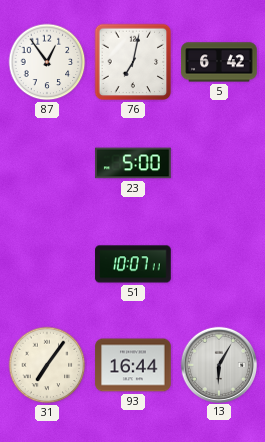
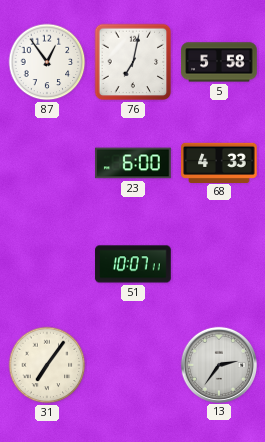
5: 6:42 -> 5:58
23: 5:00 -> 6:00
68: none -> 4:33
93: 16:44 -> none
13: 6:05 -> 2:36
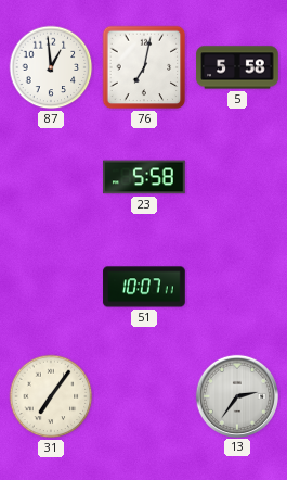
87: 12:54 -> 12:59
23: 6:00 -> 5:58
68: 4:33 -> none
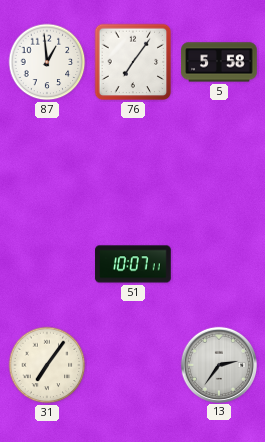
76: 7:02 -> 7:06
23: 5:58 -> none
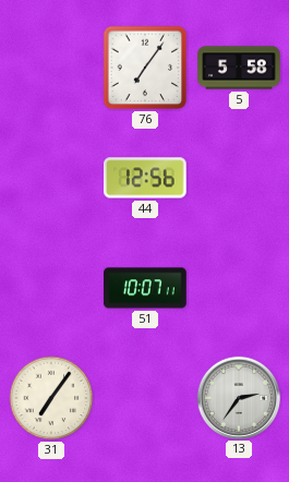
87: 12:59 -> none
44: none -> 12:56
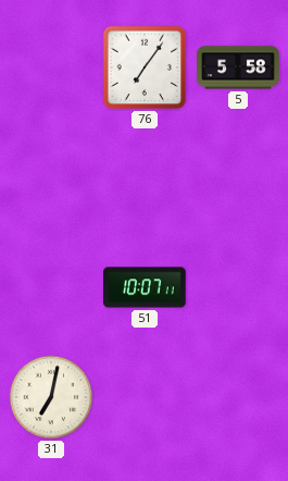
44: 12:56 -> none
31: 7:06 -> 7:02
13: 2:36 -> none
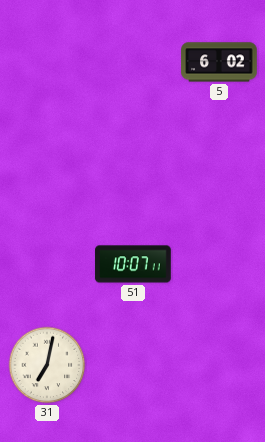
76: 7:06 -> none
5: 5:58 -> 6:02
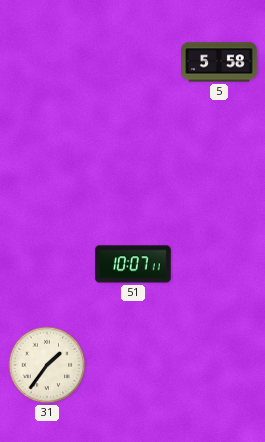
5: 6:02 -> 5:58
31: 7:02 -> 1:36
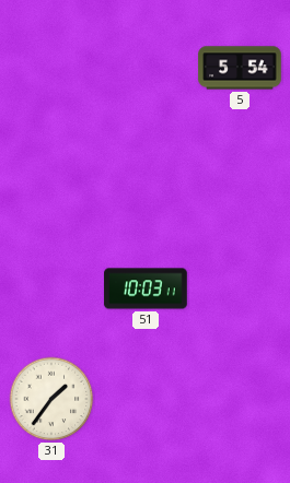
5: 5:58 -> 5:54
51: 10:07 -> 10:03
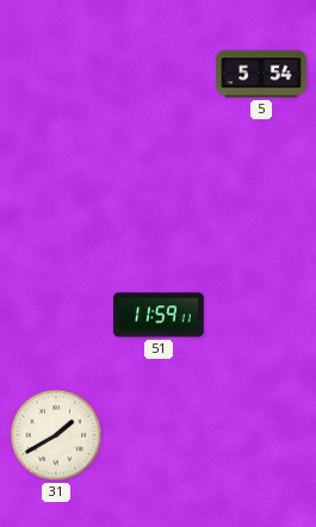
51: 10:03 -> 11:59
31: 1:36 -> 1:40
